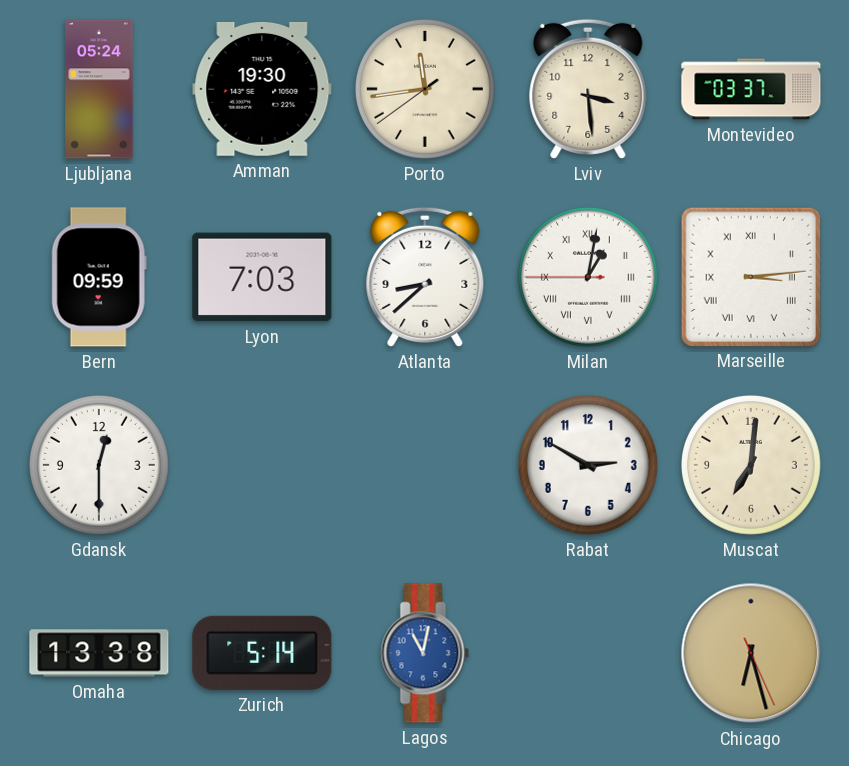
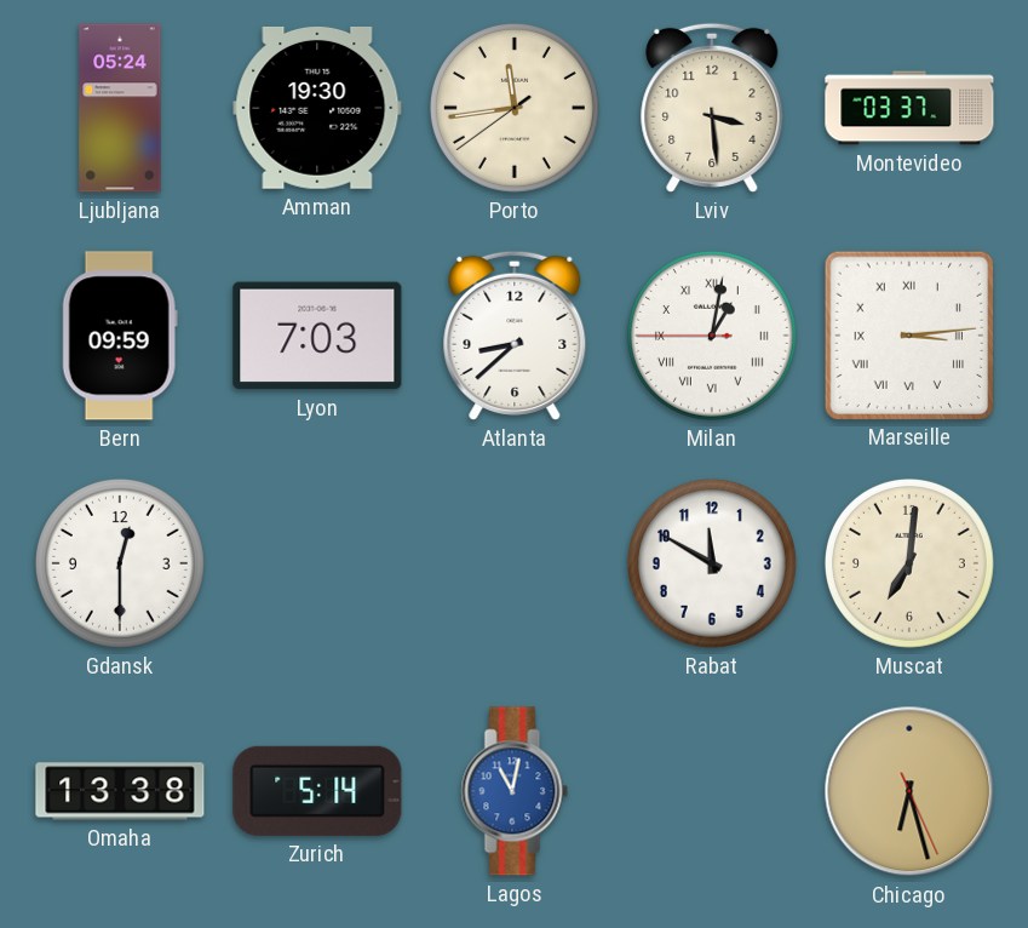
Rabat: 2:50 -> 11:50
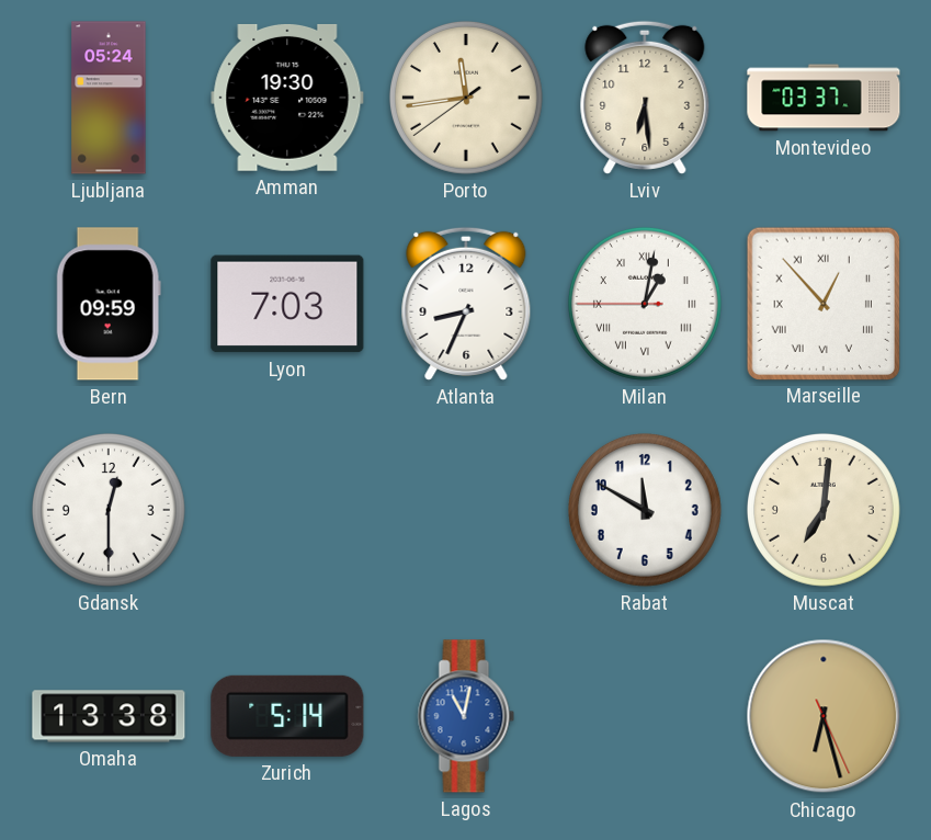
Lviv: 3:29 -> 6:29
Atlanta: 8:38 -> 8:34
Marseille: 3:14 -> 12:53
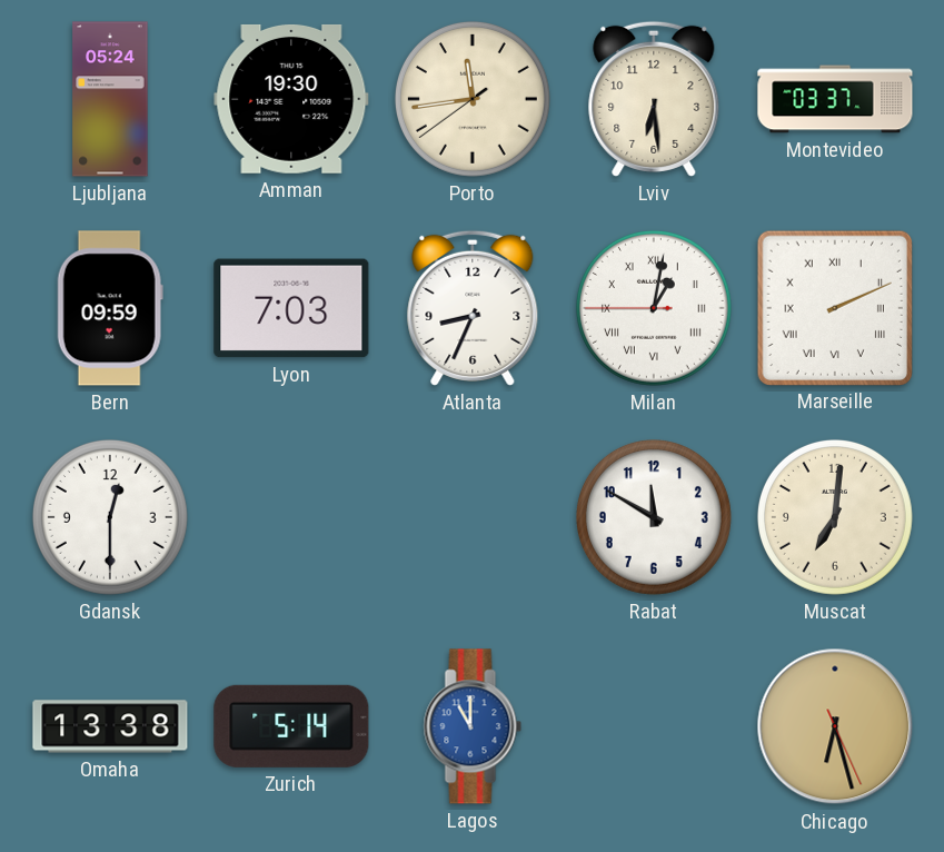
Marseille: 12:53 -> 2:11
Lagos: 11:02 -> 11:00
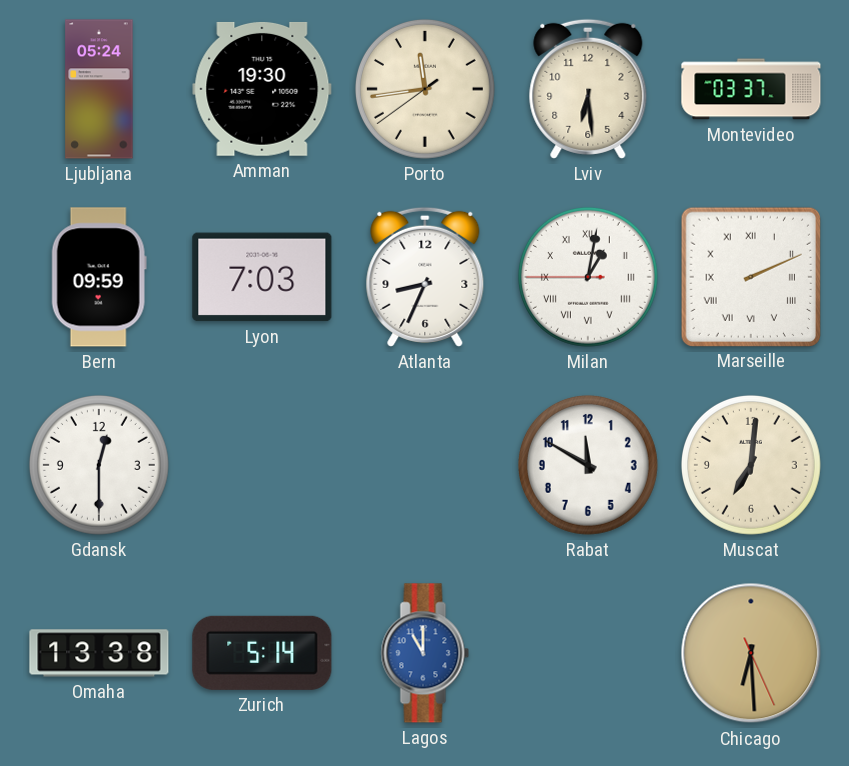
Chicago: 6:27 -> 6:29
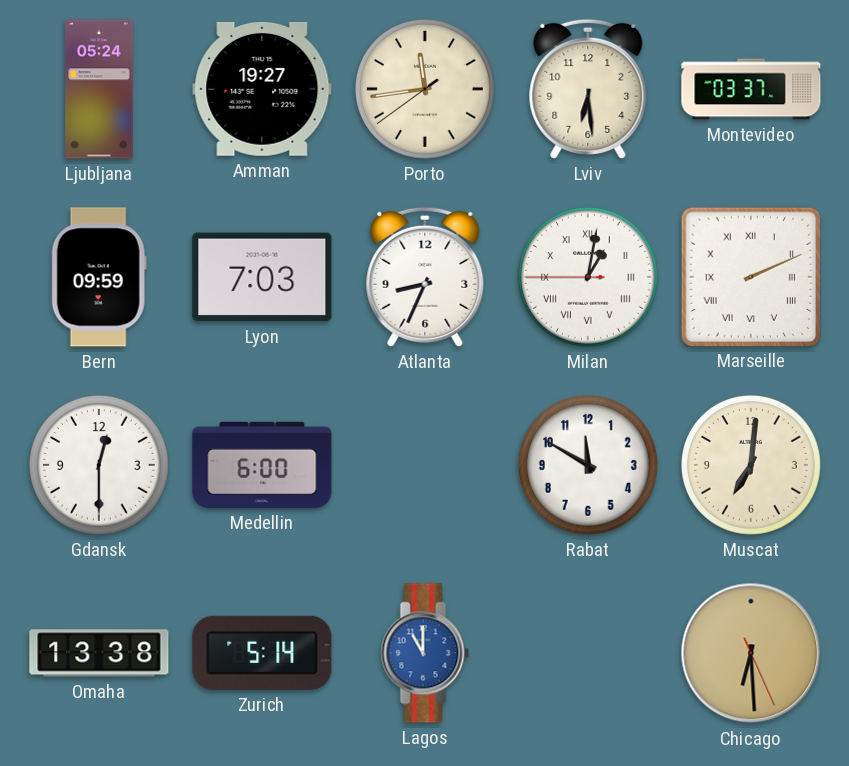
Amman: 19:30 -> 19:27
Medellin: none -> 6:00
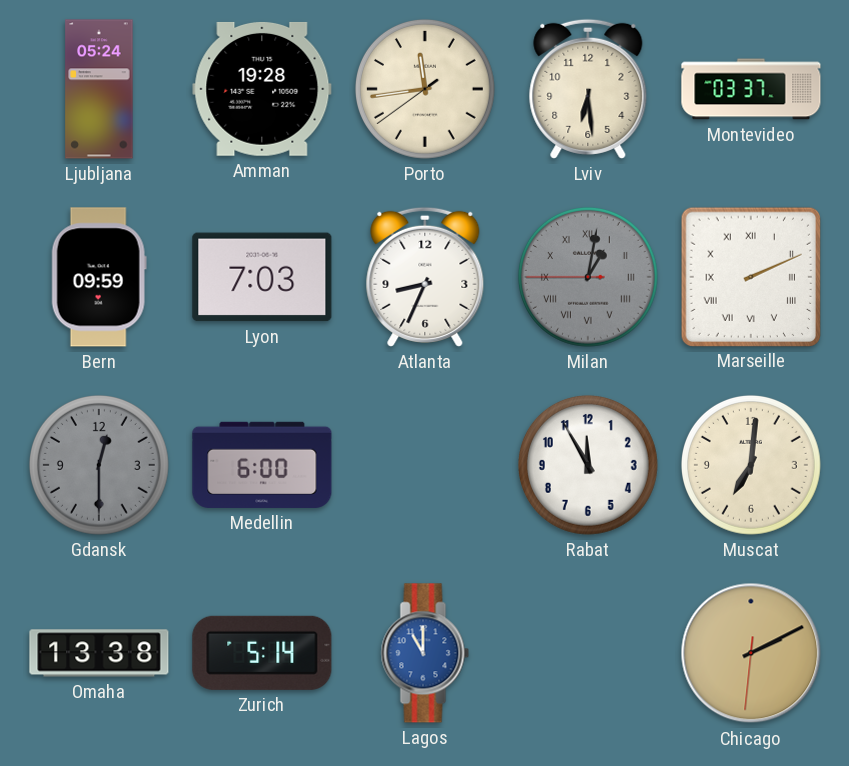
Amman: 19:27 -> 19:28
Milan dial: white -> grey
Gdansk dial: white -> grey
Rabat: 11:50 -> 11:55
Chicago: 6:29 -> 2:10
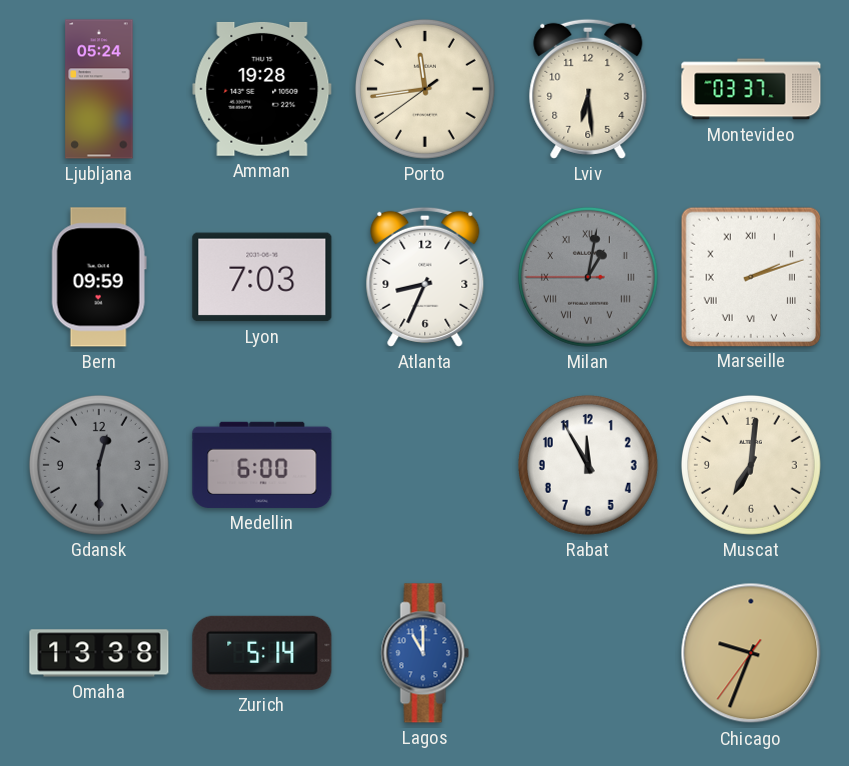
Marseille: 2:11 -> 2:12
Chicago: 2:10 -> 9:33
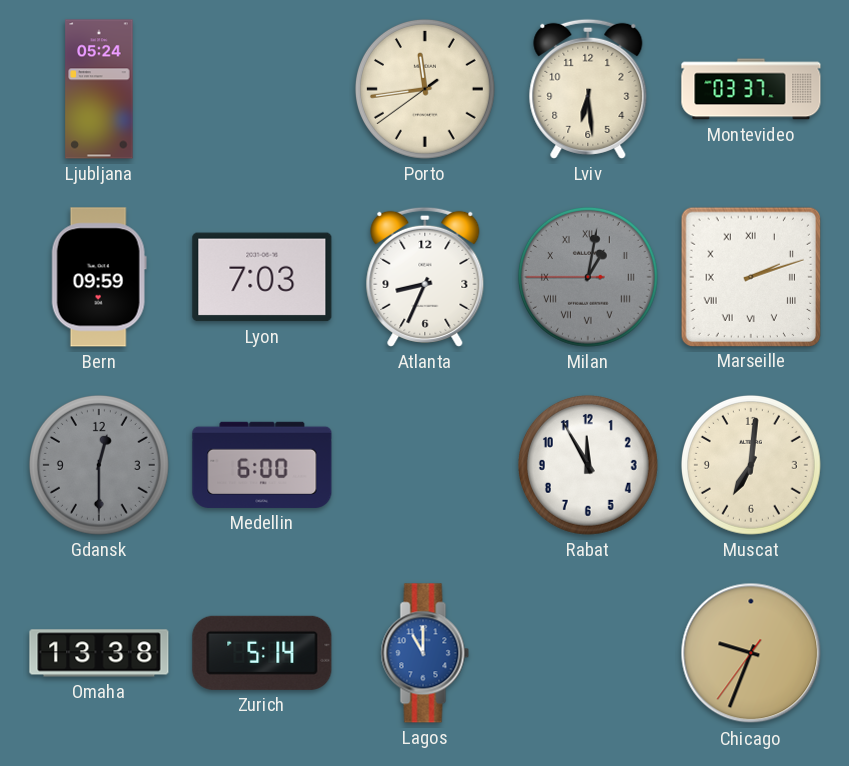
Amman: 19:28 -> none
